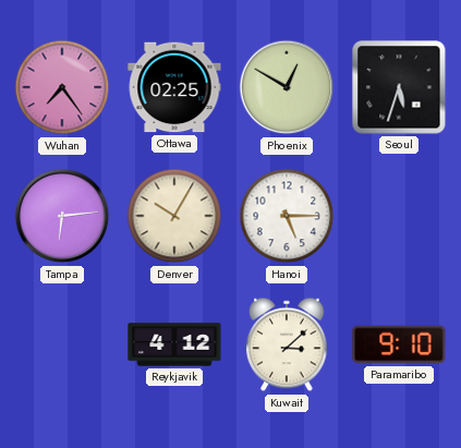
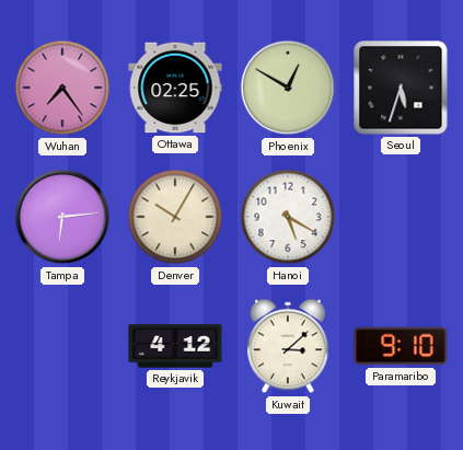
Hanoi: 5:15 -> 5:20
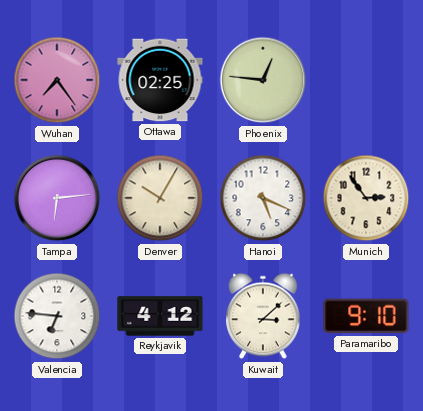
Phoenix: 12:50 -> 12:46
Seoul: 5:33 -> none
Hanoi: 5:20 -> 5:19
Munich: none -> 2:54
Valencia: none -> 6:46
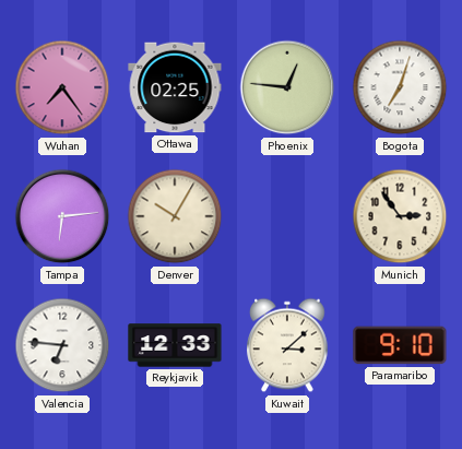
Bogota: none -> 7:03
Hanoi: 5:19 -> none
Reykjavik: 4:12 -> 12:33
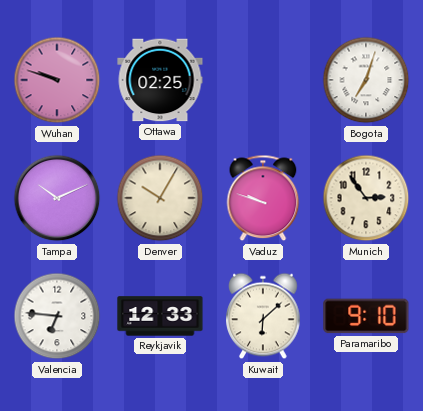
Wuhan: 7:24 -> 9:48
Phoenix: 12:46 -> none
Tampa: 6:14 -> 10:11
Vaduz: none -> 9:48
Kuwait: 3:08 -> 6:08
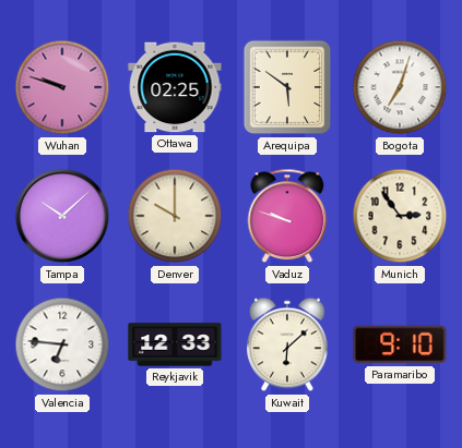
Arequipa: none -> 5:51
Tampa: 10:11 -> 10:08
Denver: 10:05 -> 10:00
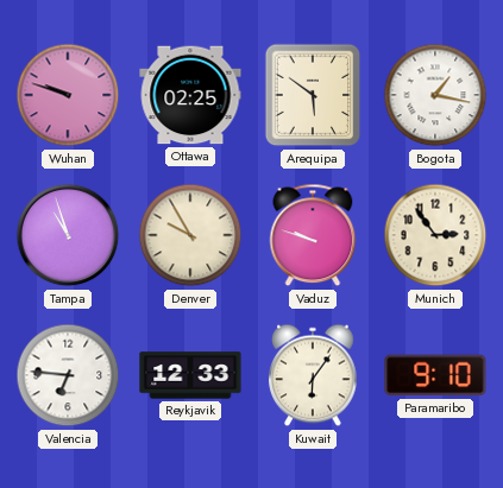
Bogota: 7:03 -> 1:17
Tampa: 10:08 -> 10:57
Denver: 10:00 -> 9:55
Kuwait: 6:08 -> 6:06
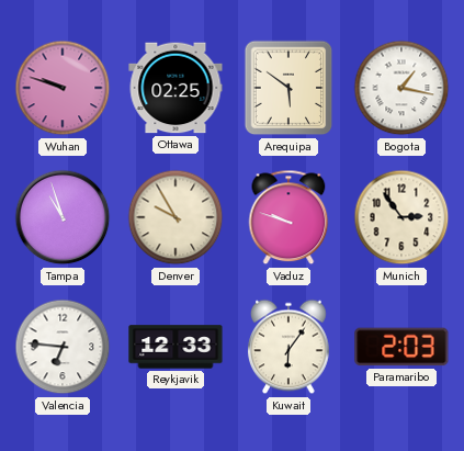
Paramaribo: 9:10 -> 2:03
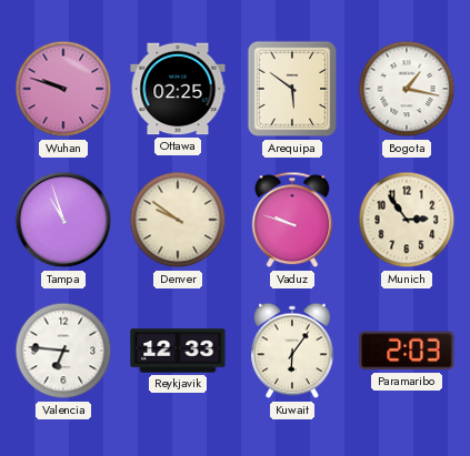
Denver: 9:55 -> 9:51
